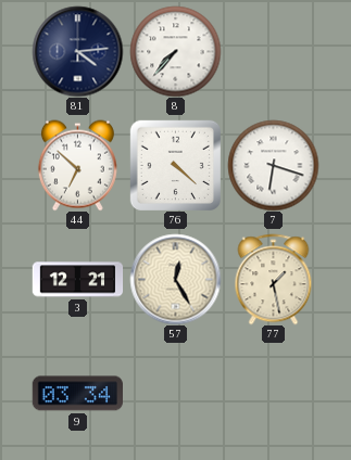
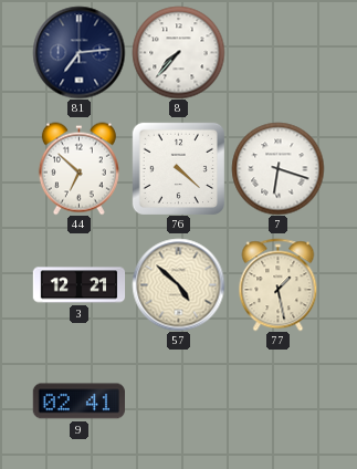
81: 4:14 -> 7:14
57: 12:25 -> 4:52
9: 03:34 -> 02:41
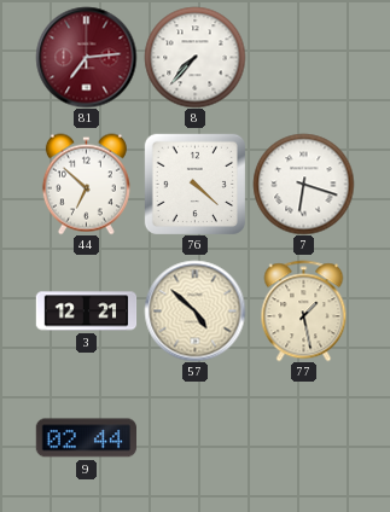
81 dial: navy -> burgundy
9: 02:41 -> 02:44
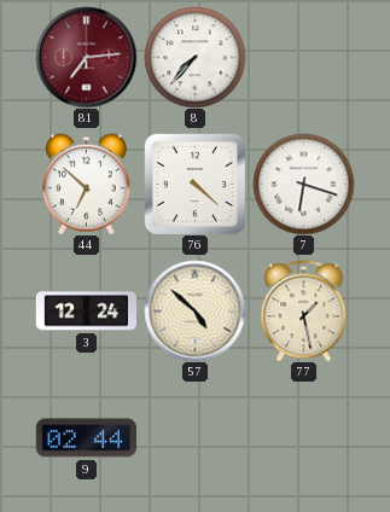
3: 12:21 -> 12:24
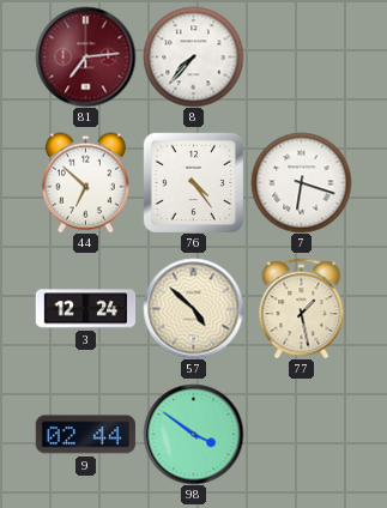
76: 4:22 -> 4:24
98: none -> 3:51
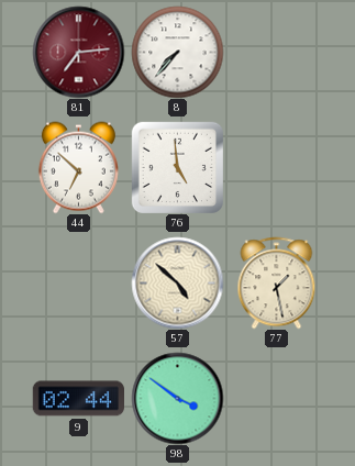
76: 4:24 -> 4:59
7: 6:18 -> none
3: 12:24 -> none
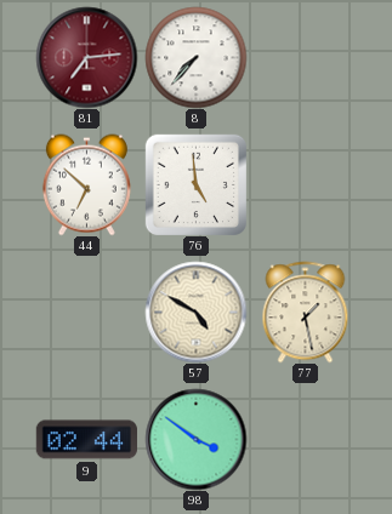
57: 4:52 -> 4:50
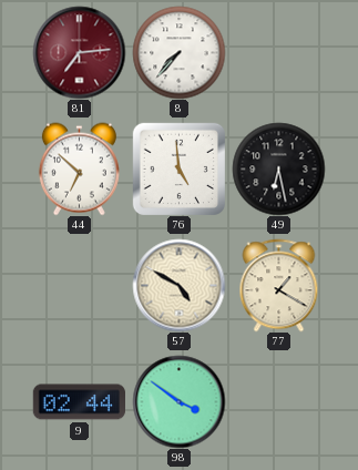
49: none -> 6:28
77: 1:28 -> 1:20
